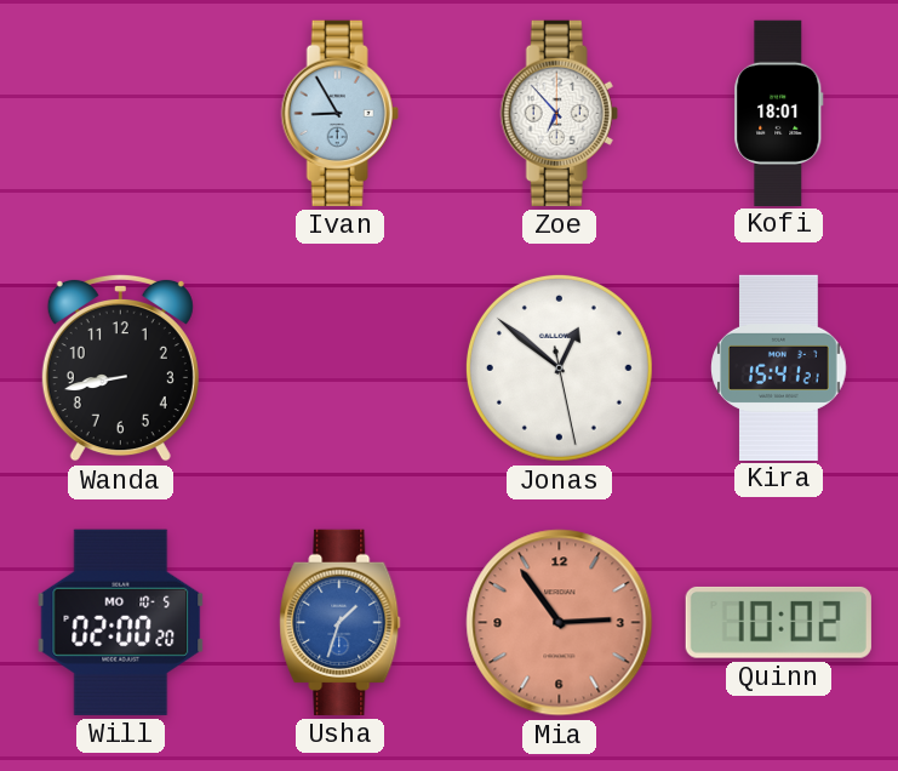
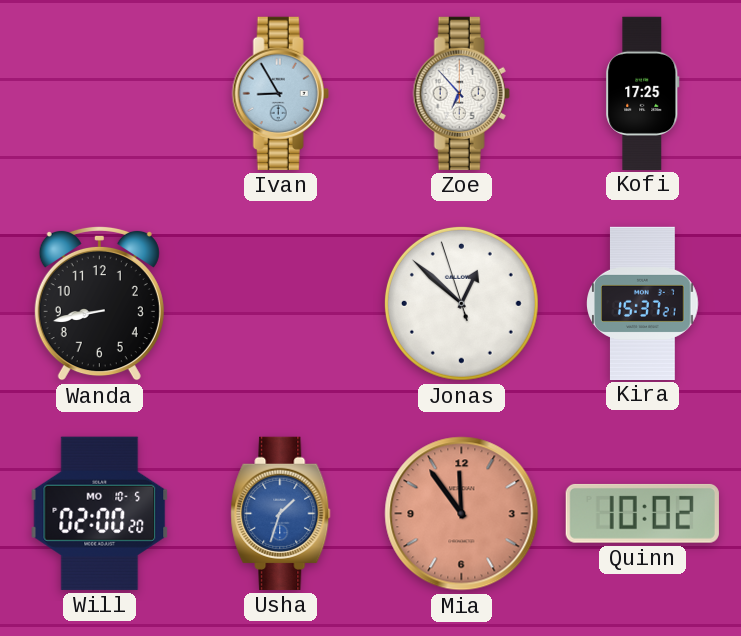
Kofi: 18:01 -> 17:25
Jonas: 12:51:28 -> 12:51:57
Kira: 15:41 -> 15:37
Mia: 2:54 -> 11:54
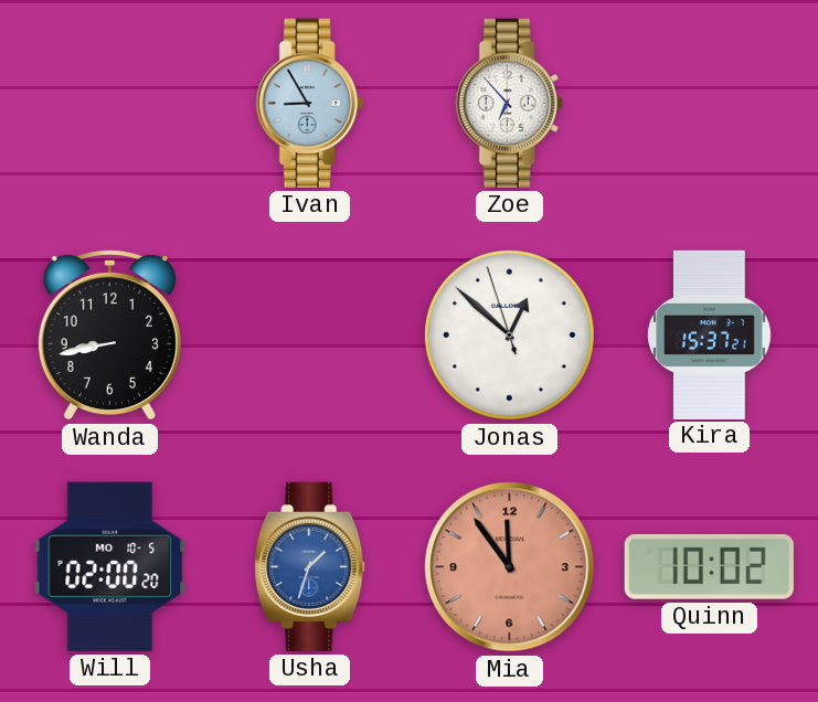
Kofi: 17:25 -> none
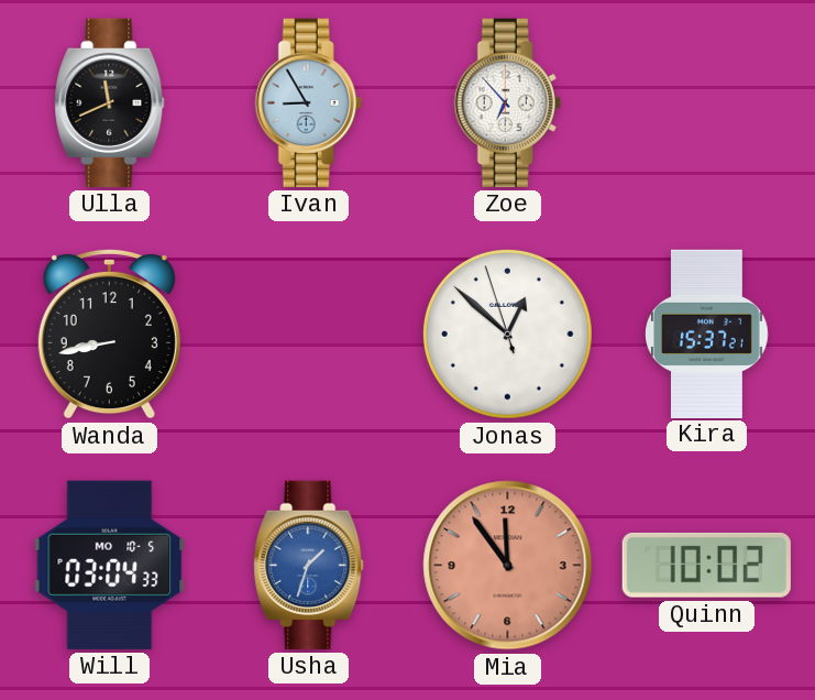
Ulla: none -> 11:41
Will: 02:00 -> 03:04
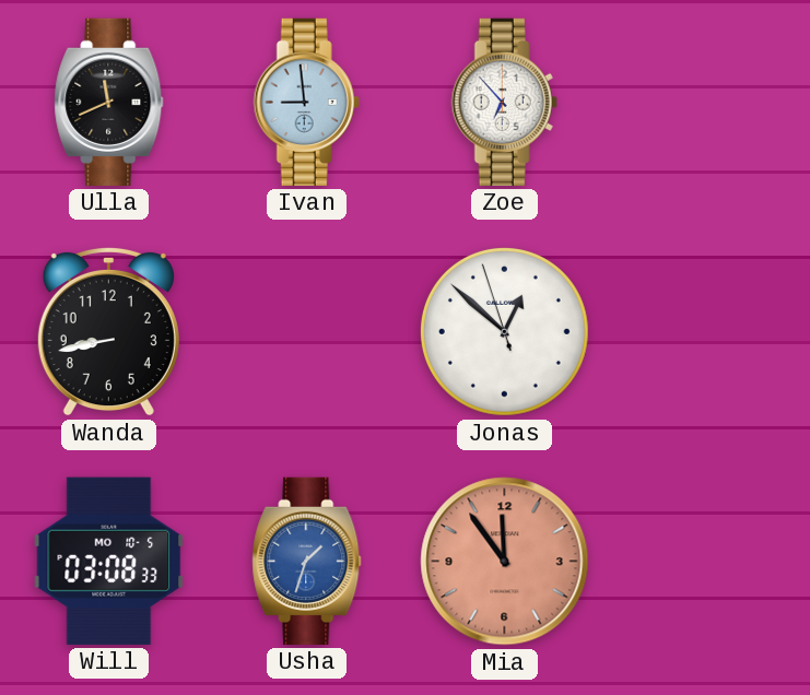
Ivan: 8:55 -> 8:59
Kira: 15:37 -> none
Will: 03:04 -> 03:08
Quinn: 10:02 -> none
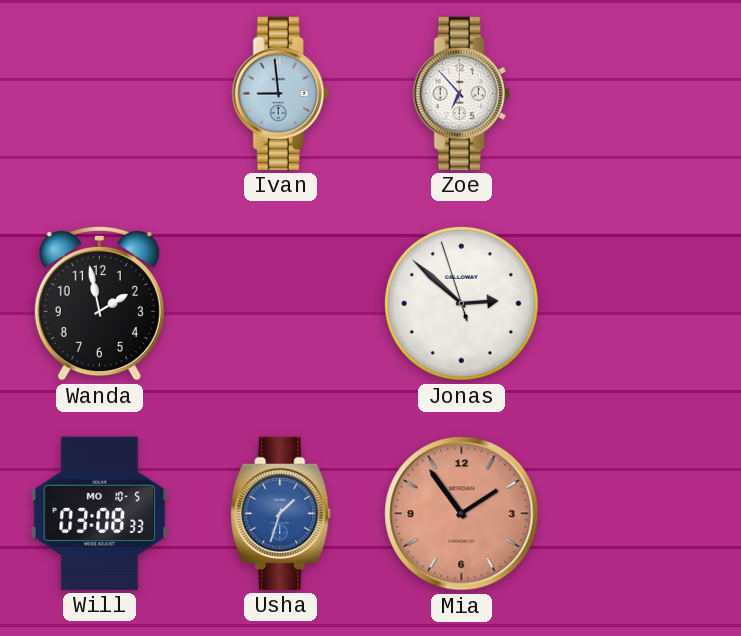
Ulla: 11:41 -> none
Wanda: 8:43 -> 1:58
Jonas: 12:51 -> 2:51
Mia: 11:54 -> 1:54
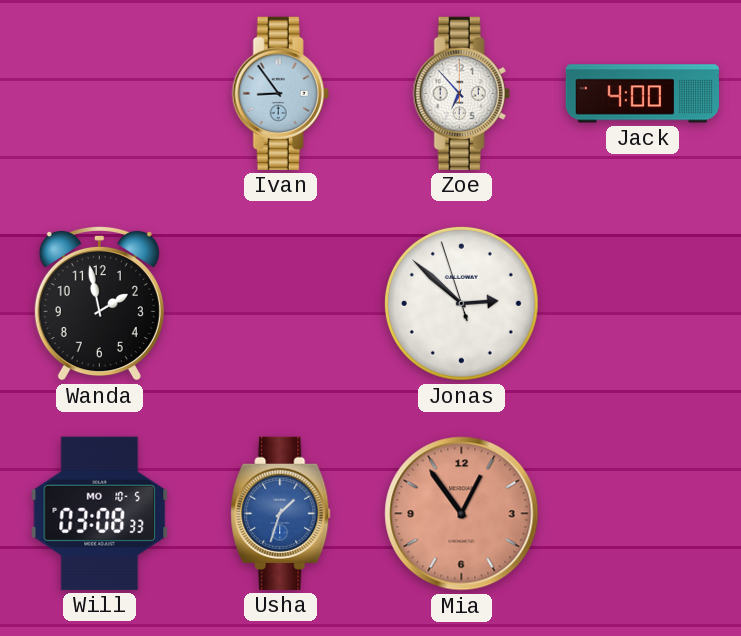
Ivan: 8:59 -> 8:54
Jack: none -> 4:00
Mia: 1:54 -> 12:54
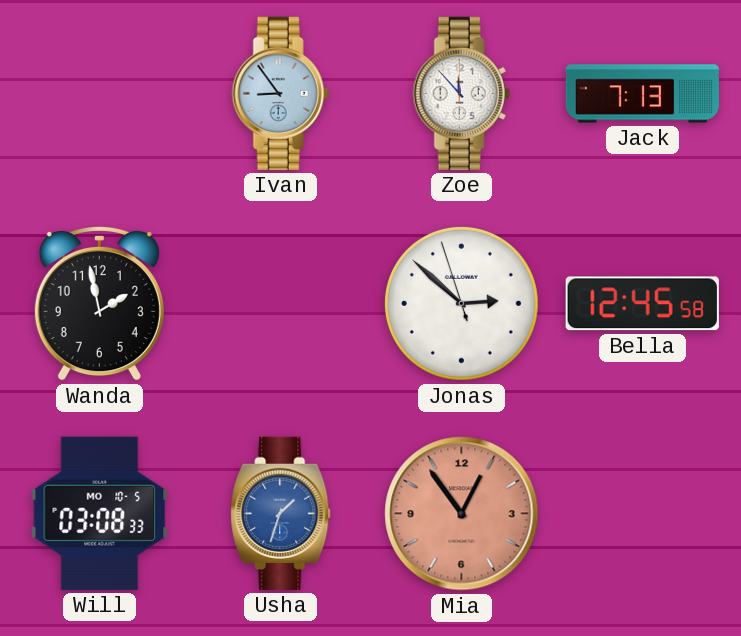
Zoe: 6:53 -> 11:53
Jack: 4:00 -> 7:13
Bella: none -> 12:45
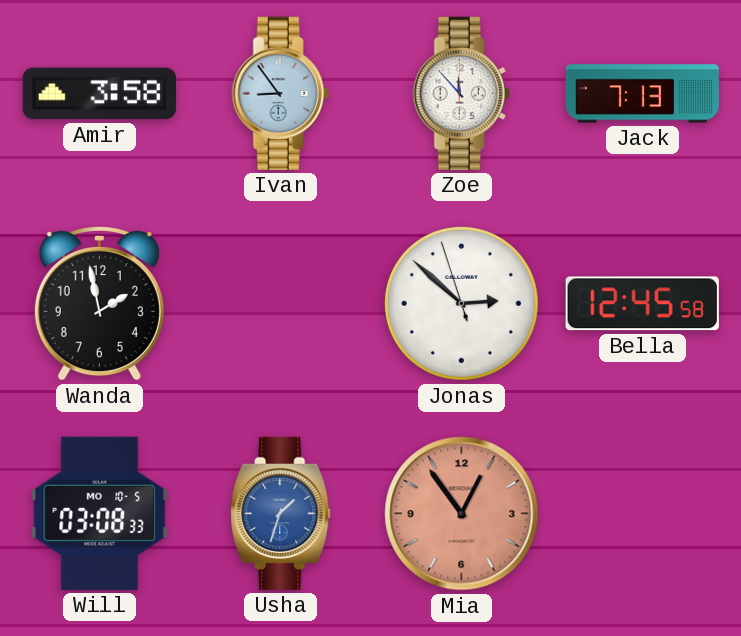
Amir: none -> 3:58
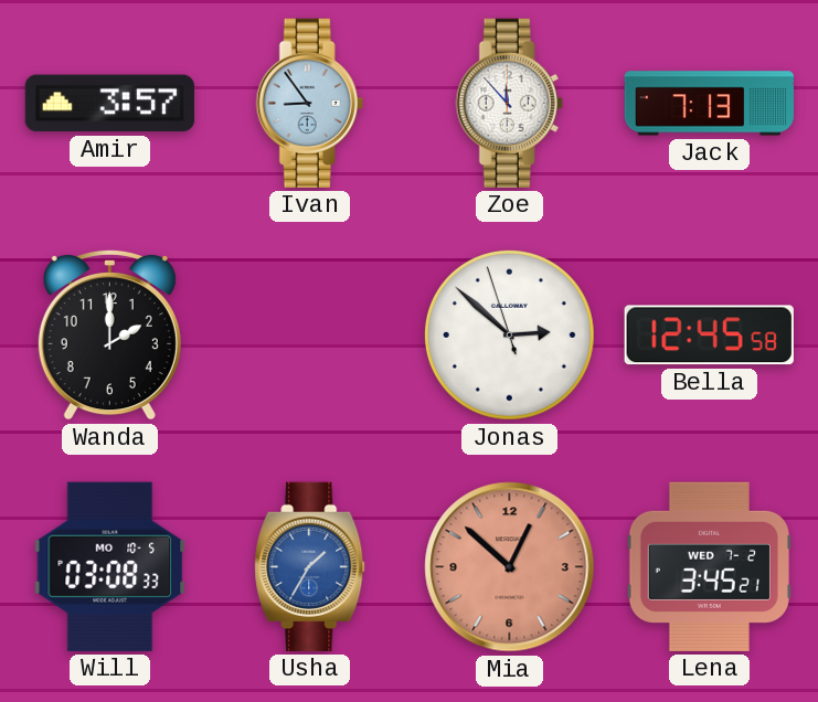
Amir: 3:58 -> 3:57
Wanda: 1:58 -> 2:00
Usha: 1:33 -> 1:35
Mia: 12:54 -> 12:52
Lena: none -> 3:45
